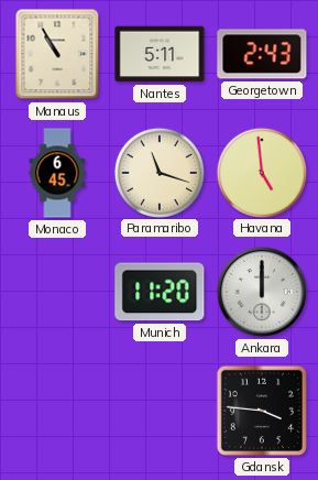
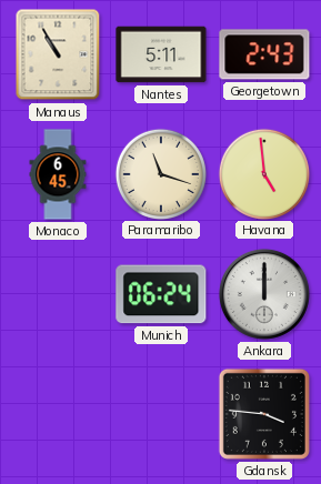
Munich: 11:20 -> 06:24
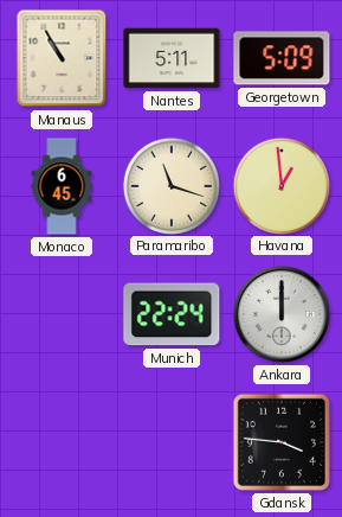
Georgetown: 2:43 -> 5:09
Havana: 4:59 -> 12:59
Munich: 06:24 -> 22:24
